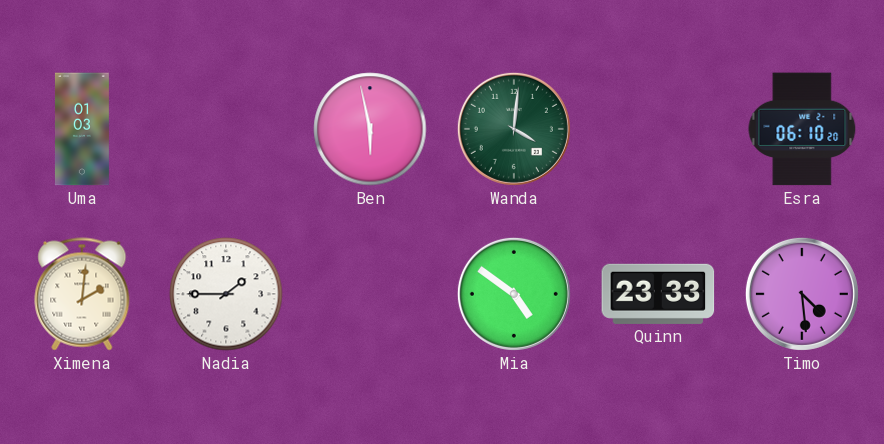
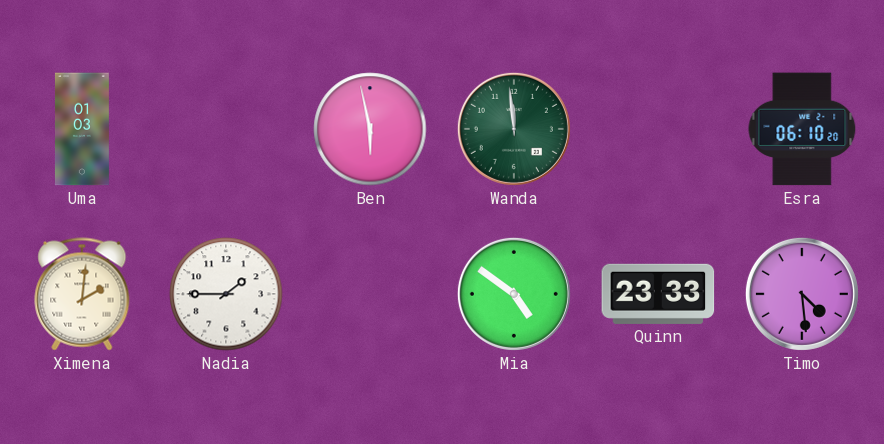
Wanda: 4:01 -> 11:59
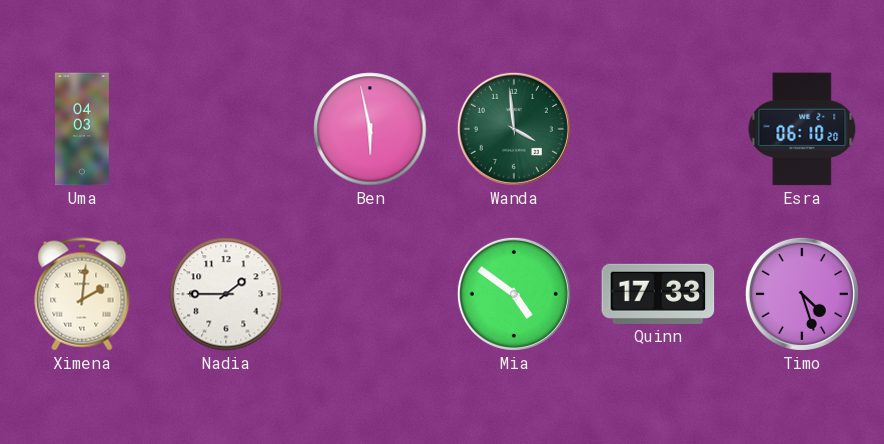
Uma: 01:03 -> 04:03
Wanda: 11:59 -> 3:59
Quinn: 23:33 -> 17:33
Timo: 4:29 -> 4:27
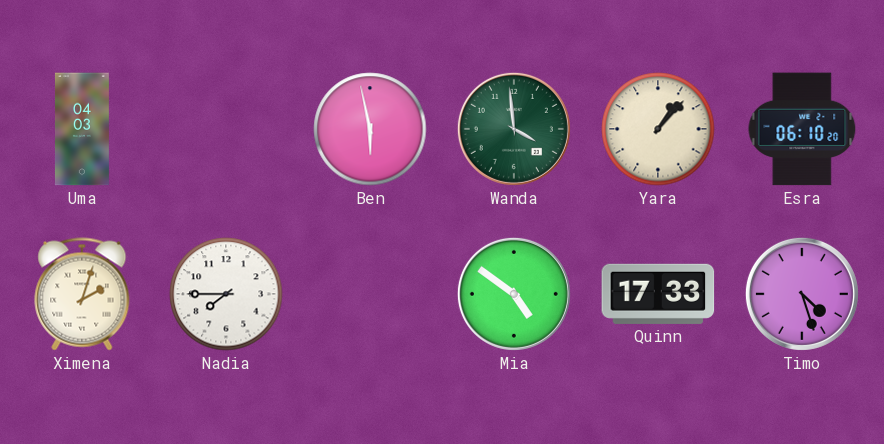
Yara: none -> 1:07
Ximena: 2:01 -> 2:03
Nadia: 1:45 -> 7:45
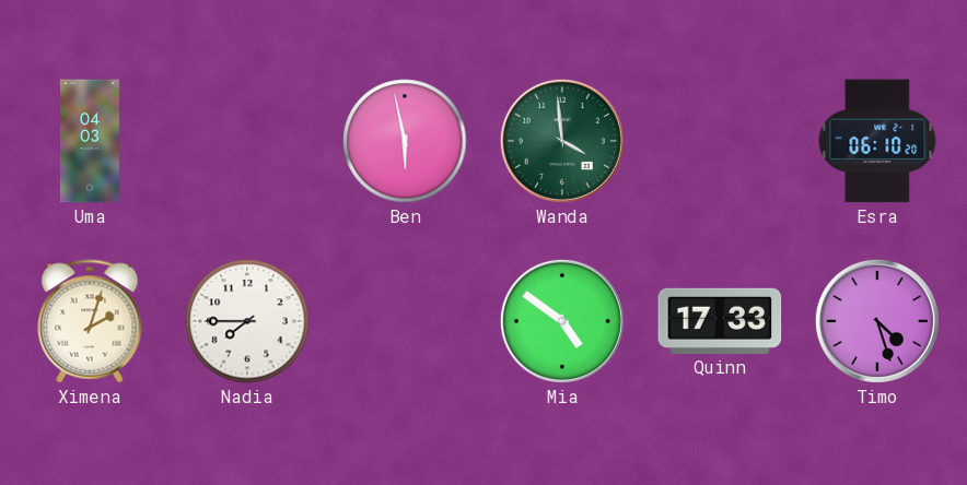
Yara: 1:07 -> none
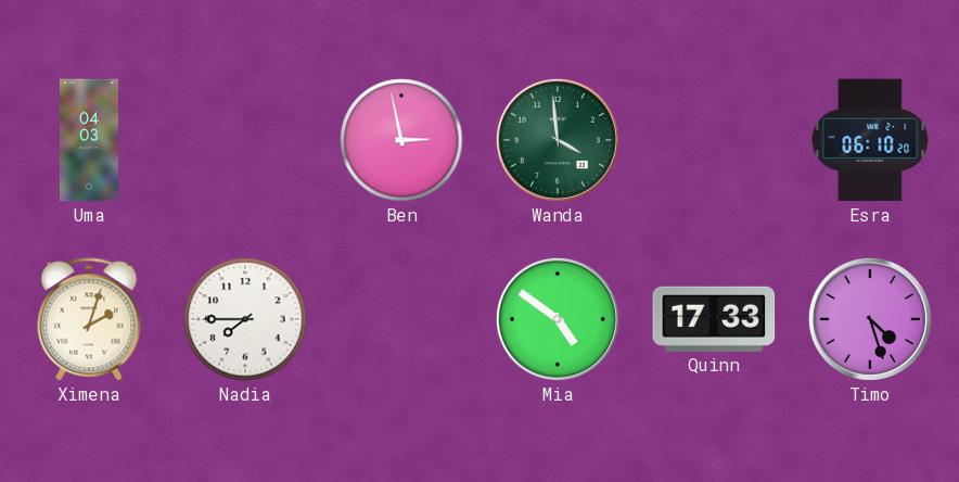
Ben: 5:58 -> 2:58
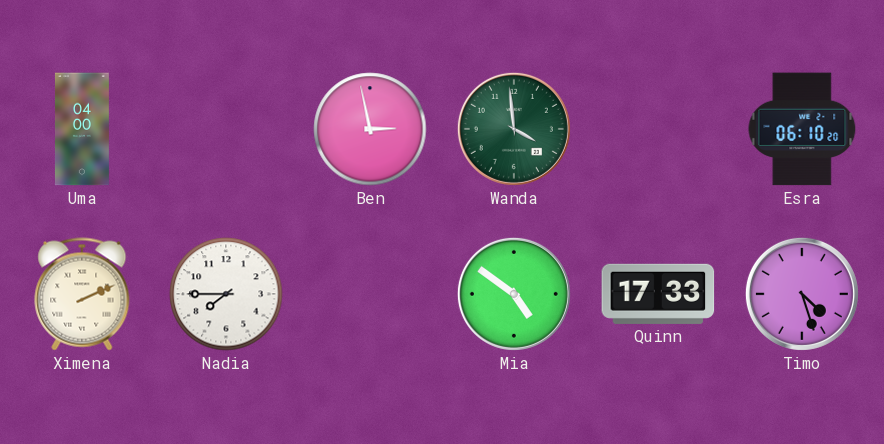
Uma: 04:03 -> 04:00
Ximena: 2:03 -> 2:11
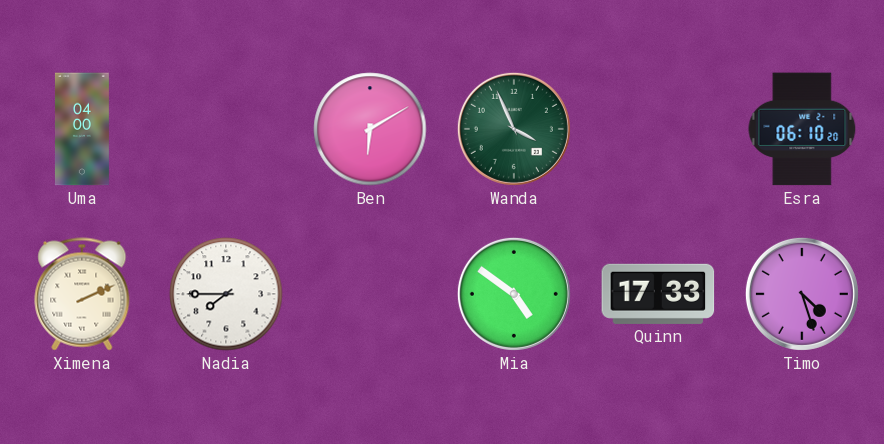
Ben: 2:58 -> 6:10
Wanda: 3:59 -> 3:56
